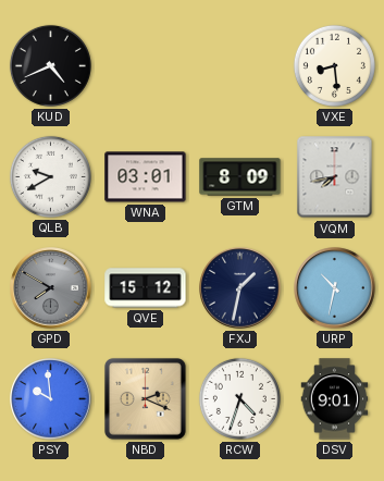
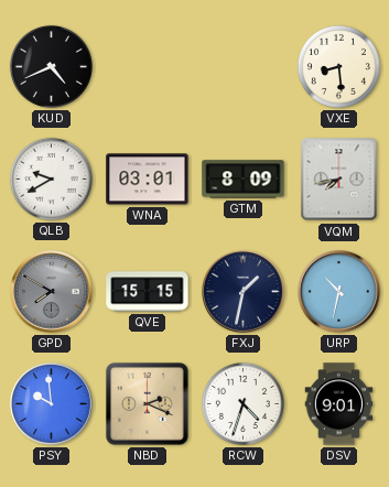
QVE: 15:12 -> 15:15
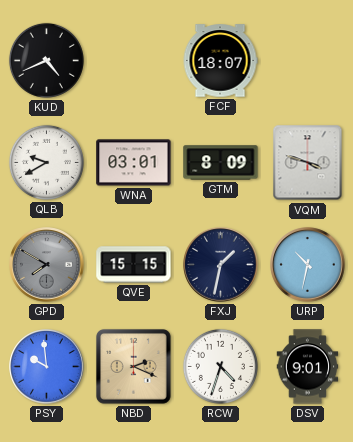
FCF: none -> 18:07
VXE: 8:29 -> none
VQM: 7:43 -> 3:48
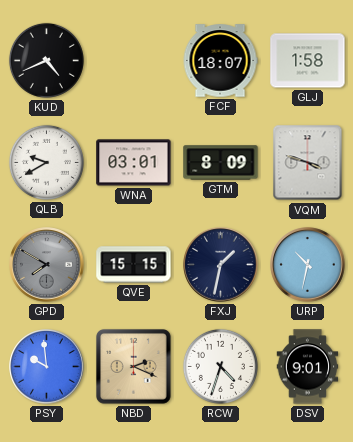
GLJ: none -> 1:58
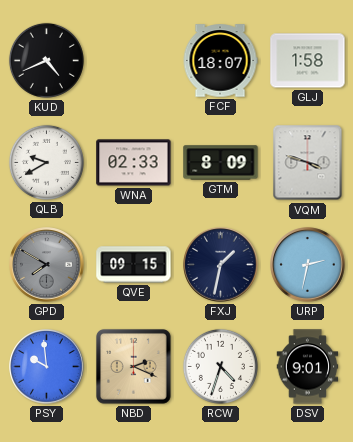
WNA: 03:01 -> 02:33
QVE: 15:15 -> 09:15
URP: 10:32 -> 2:32
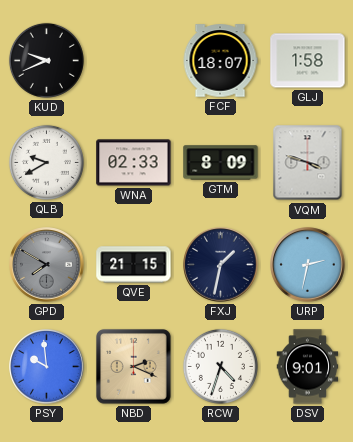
KUD: 4:41 -> 9:41
QVE: 09:15 -> 21:15
